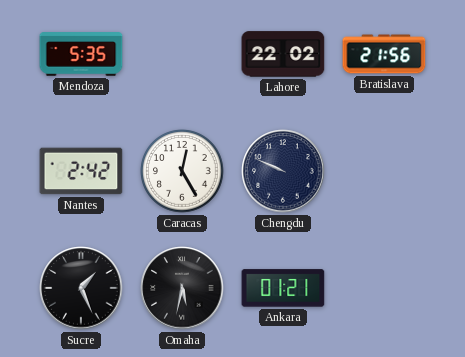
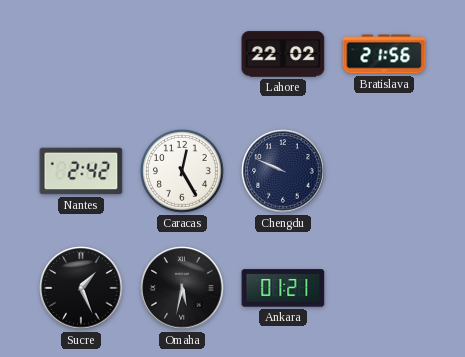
Mendoza: 5:35 -> none
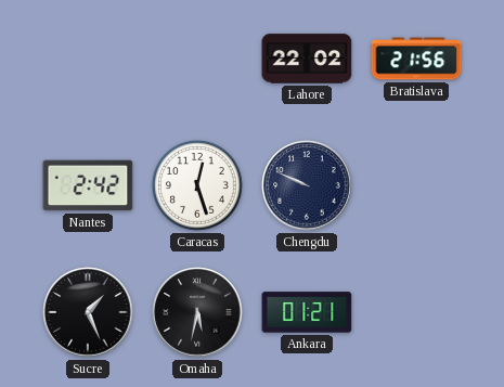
Caracas: 12:25 -> 12:27
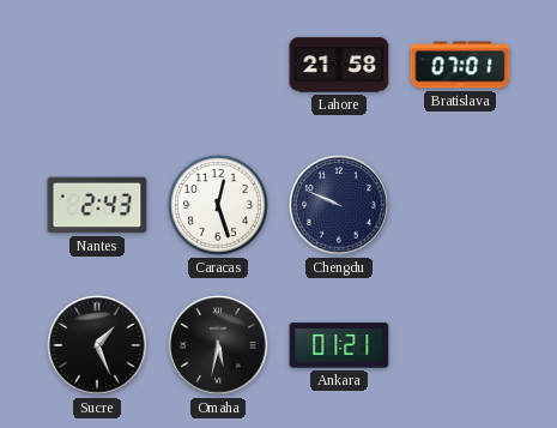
Lahore: 22:02 -> 21:58
Bratislava: 21:56 -> 07:01
Nantes: 2:42 -> 2:43
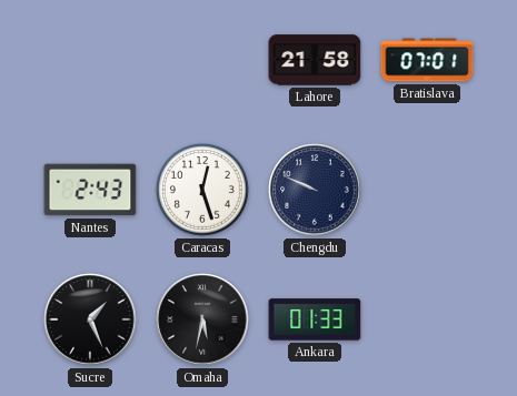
Ankara: 01:21 -> 01:33
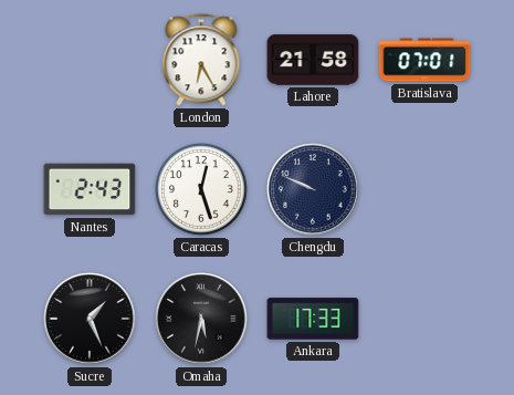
London: none -> 6:25
Ankara: 01:33 -> 17:33
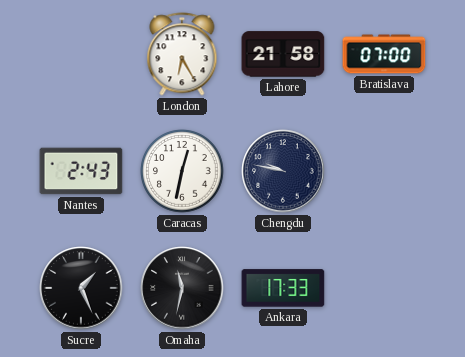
Bratislava: 07:01 -> 07:00
Caracas: 12:27 -> 12:32
Chengdu: 9:49 -> 9:47
Omaha: 5:32 -> 11:32
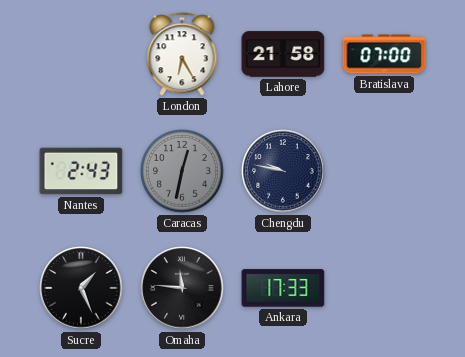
Caracas dial: white -> grey
Omaha: 11:32 -> 11:46
